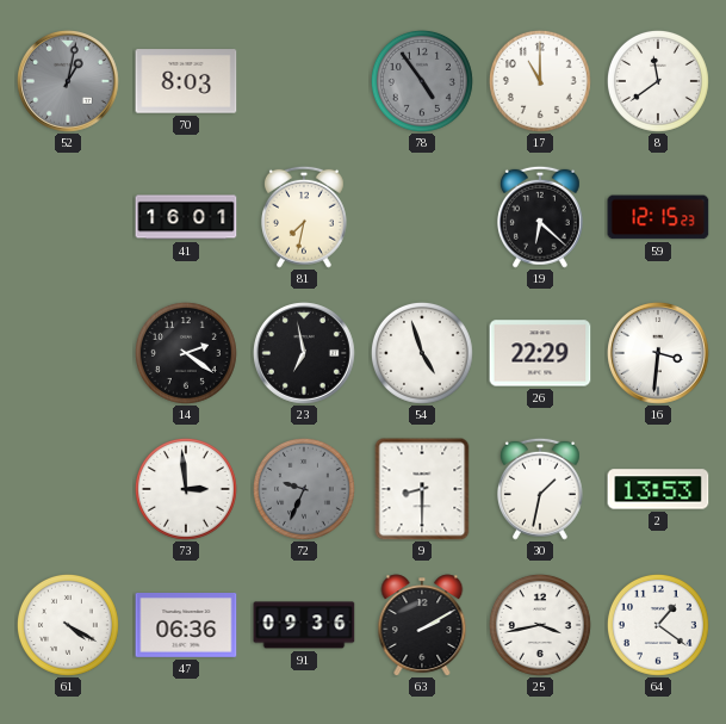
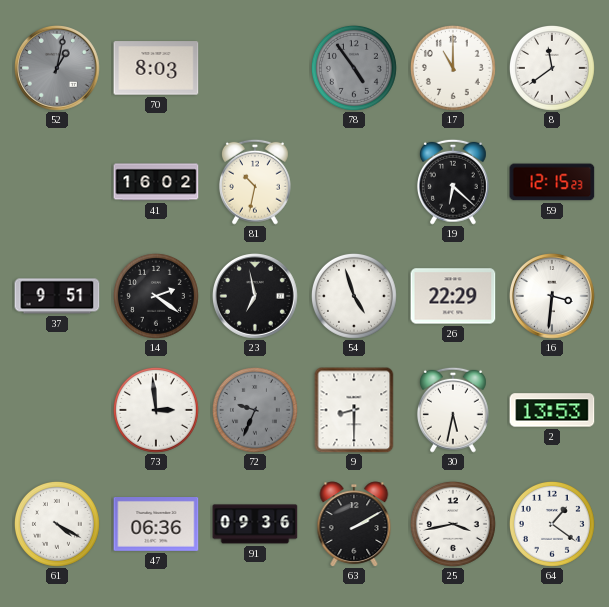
41: 16:01 -> 16:02
81: 7:32 -> 10:32
37: none -> 9:51
30: 1:32 -> 5:32
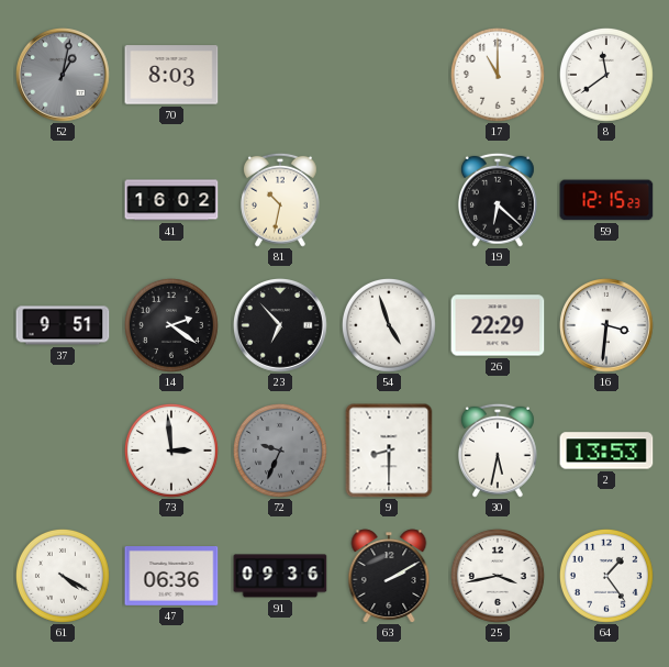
78: 4:54 -> none
23: 6:58 -> 6:53
64: 1:21 -> 1:24
